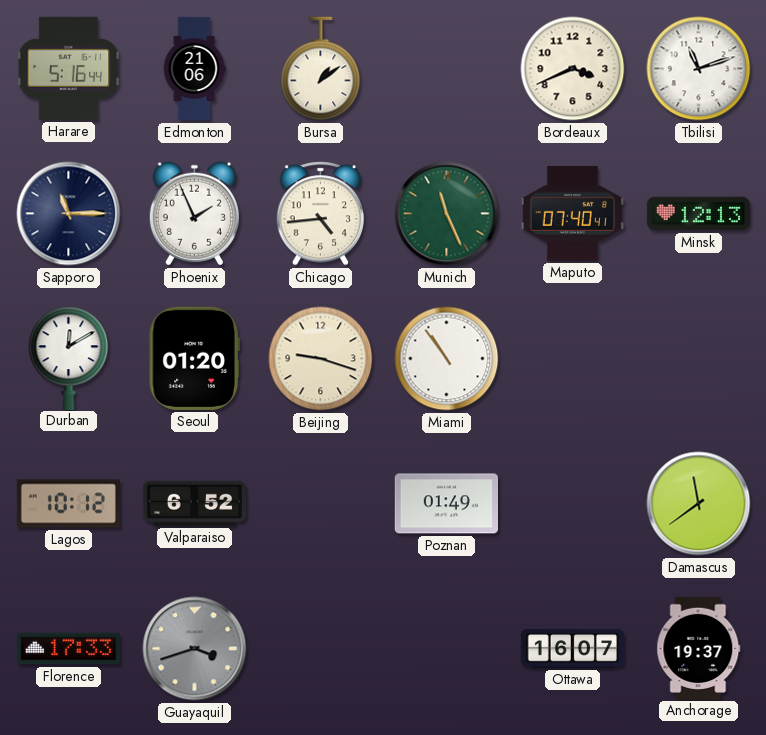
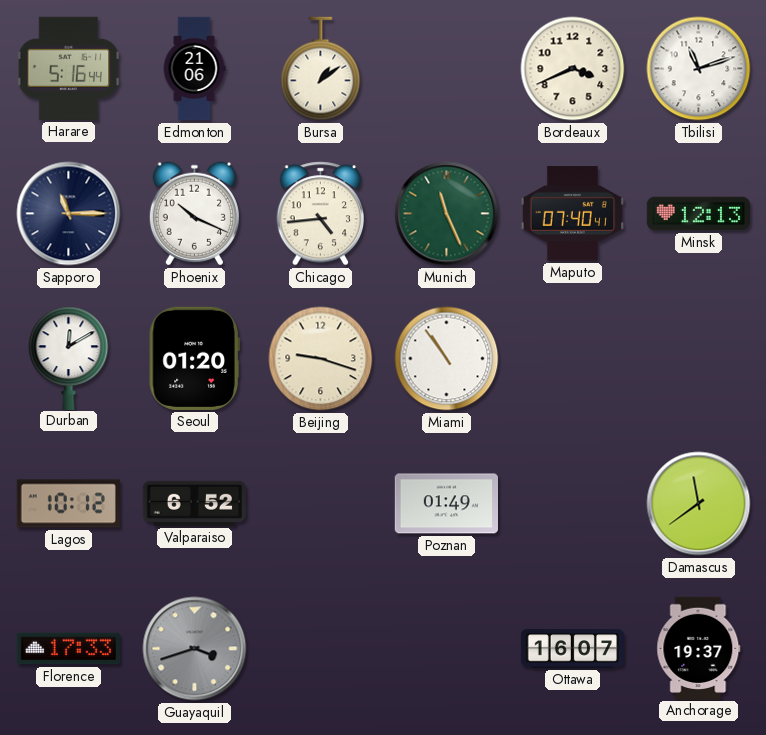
Phoenix: 1:56 -> 10:19
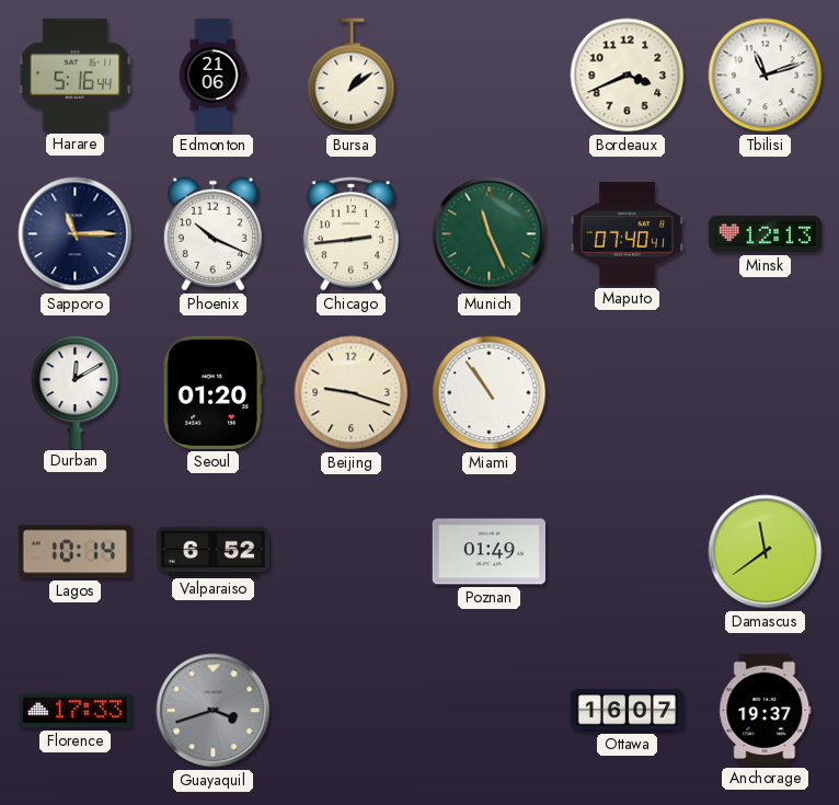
Chicago: 4:44 -> 2:44
Lagos: 10:12 -> 10:14
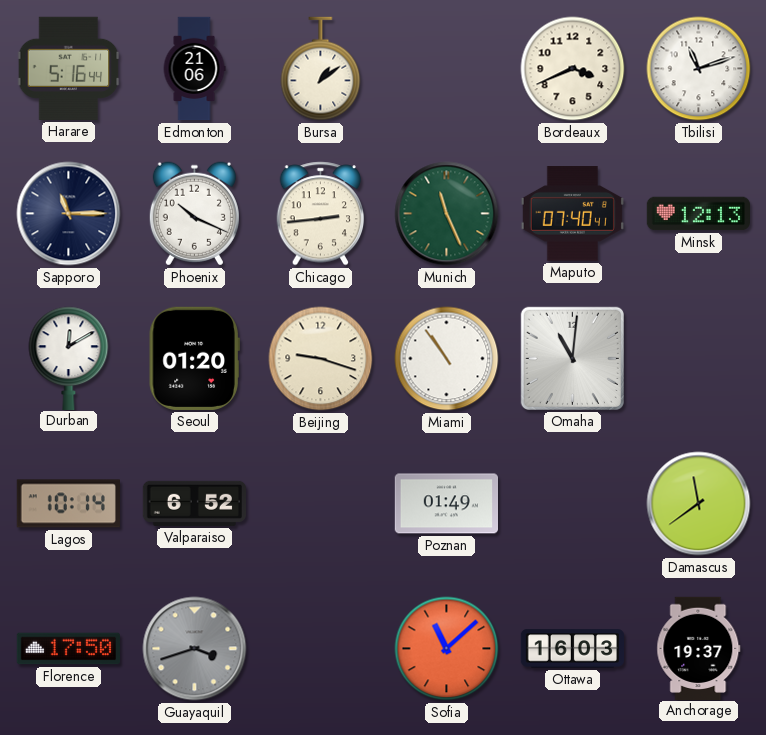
Omaha: none -> 11:01
Florence: 17:33 -> 17:50
Sofia: none -> 11:08
Ottawa: 16:07 -> 16:03
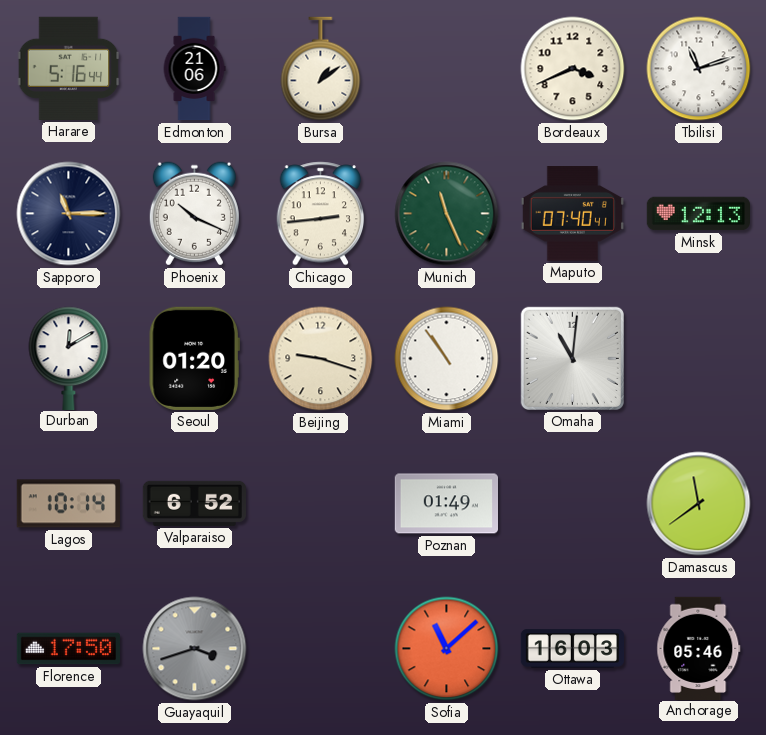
Anchorage: 19:37 -> 05:46
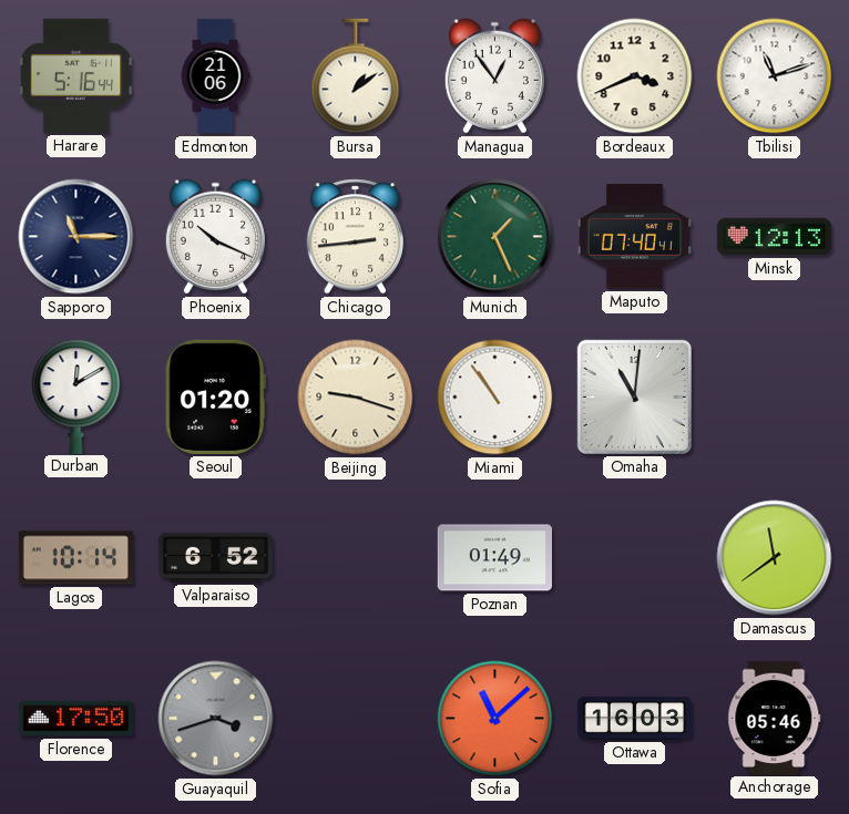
Managua: none -> 12:54
Munich: 11:26 -> 1:26
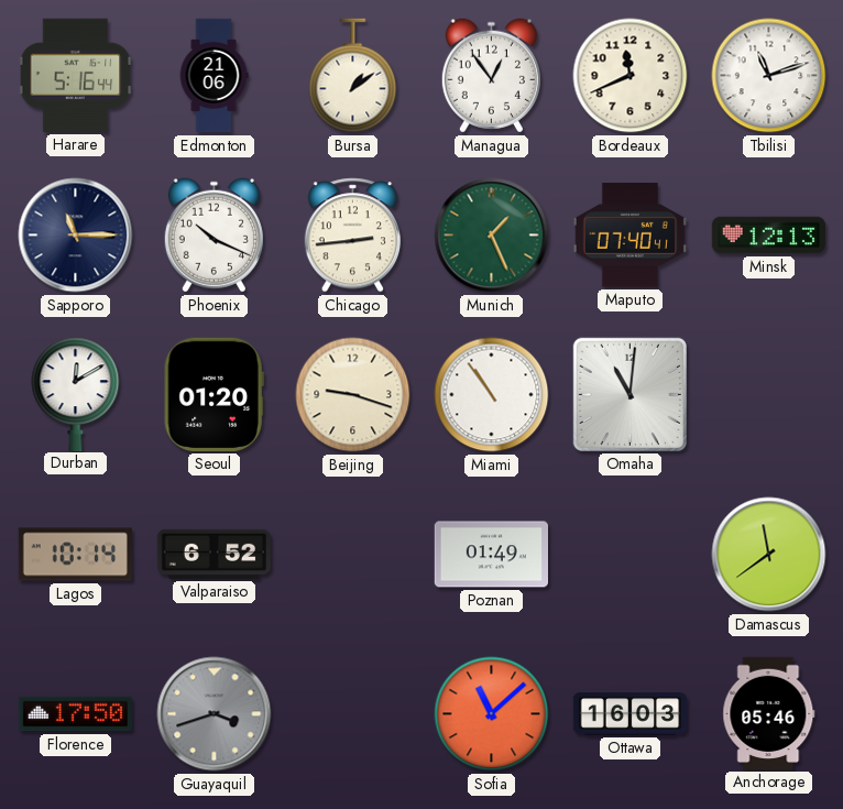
Bordeaux: 3:41 -> 11:41
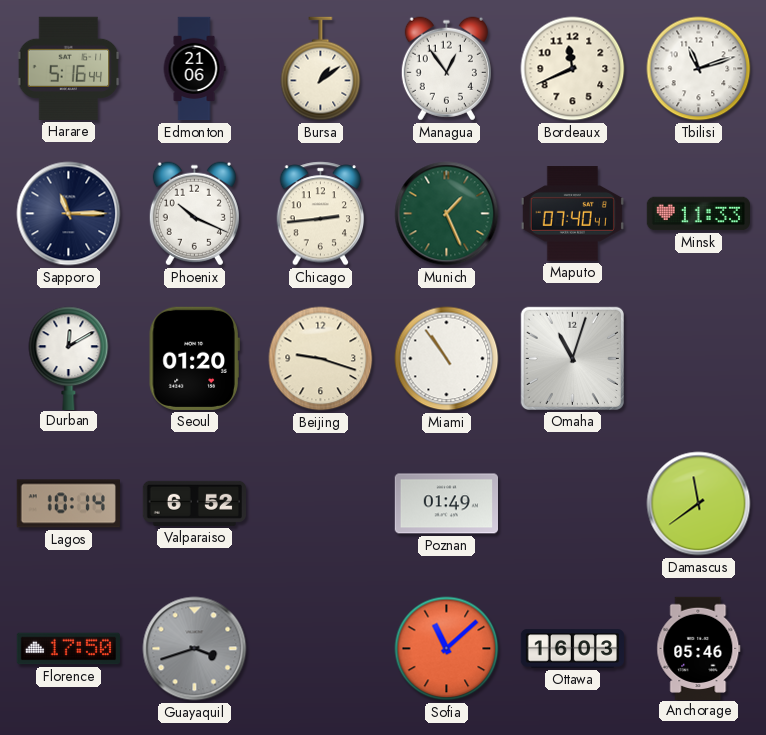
Minsk: 12:13 -> 11:33
Omaha: 11:01 -> 11:03
